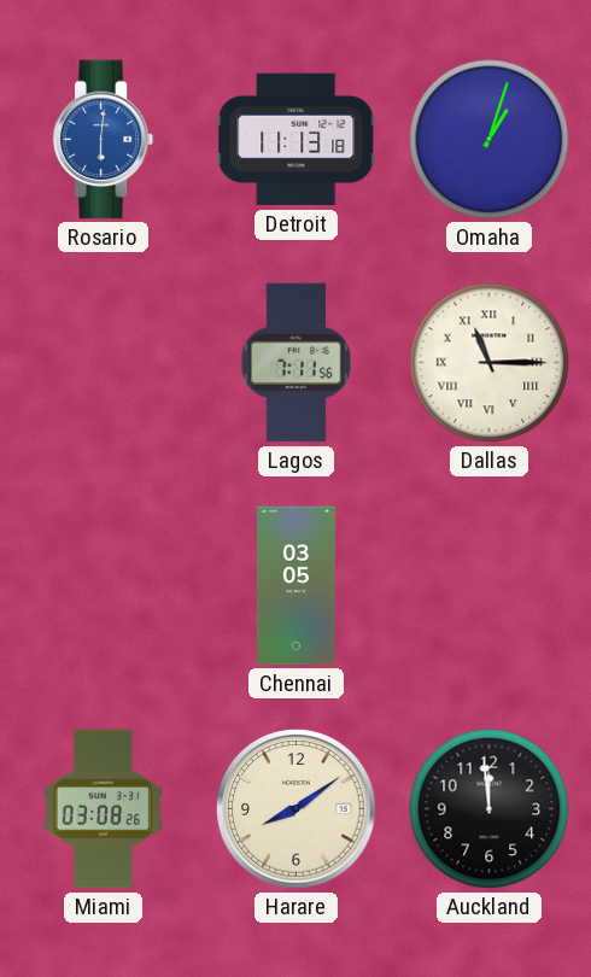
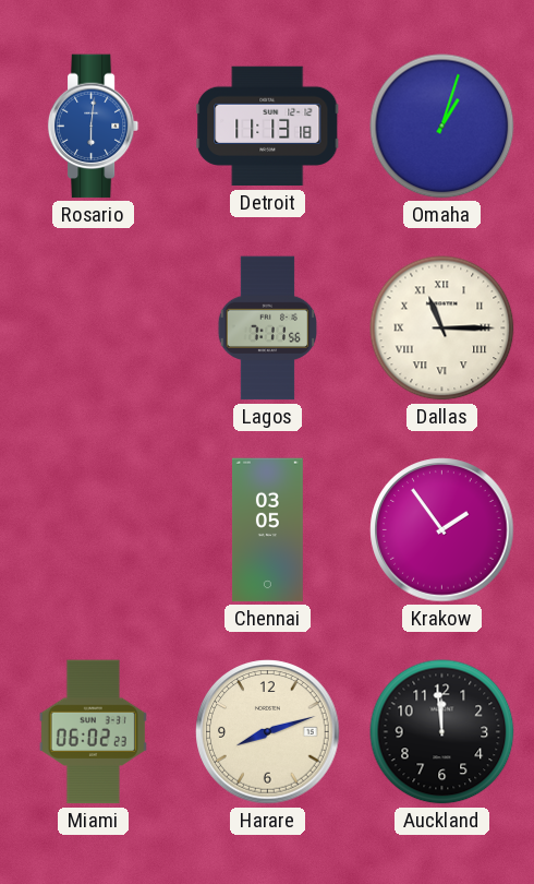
Krakow: none -> 1:54
Miami: 03:08 -> 06:02
Harare: 8:09 -> 8:12
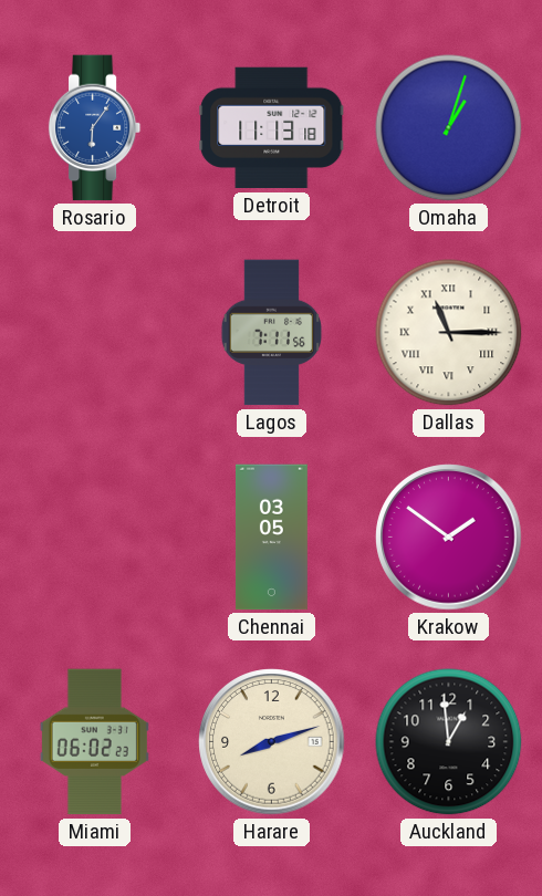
Rosario: 6:01 -> 6:06
Krakow: 1:54 -> 1:51
Auckland: 11:59 -> 12:59
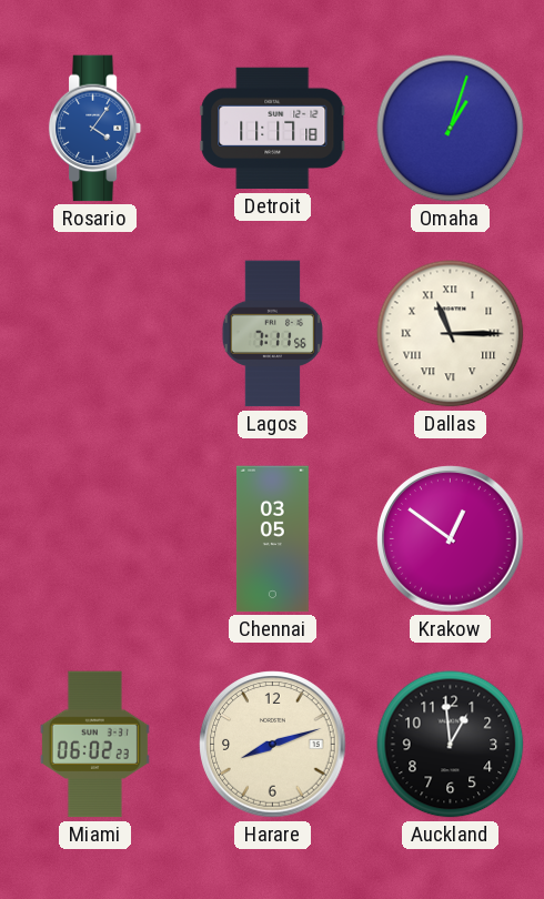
Rosario: 6:06 -> 4:06
Detroit: 11:13 -> 11:17
Krakow: 1:51 -> 12:51
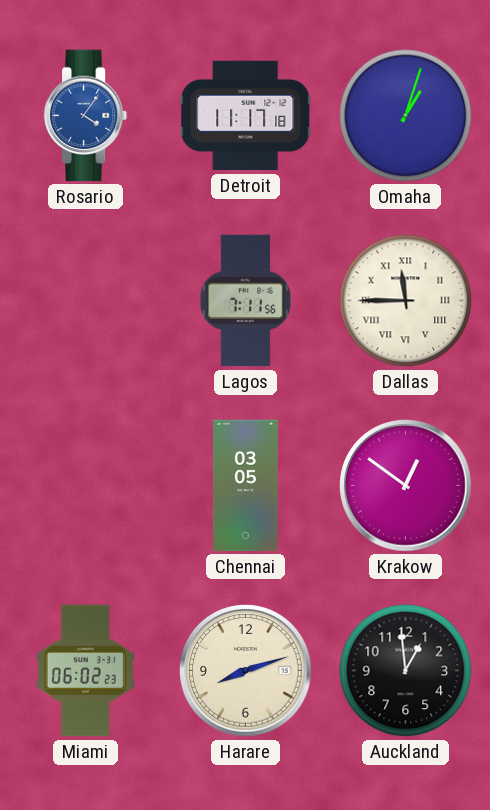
Dallas: 11:15 -> 11:45
